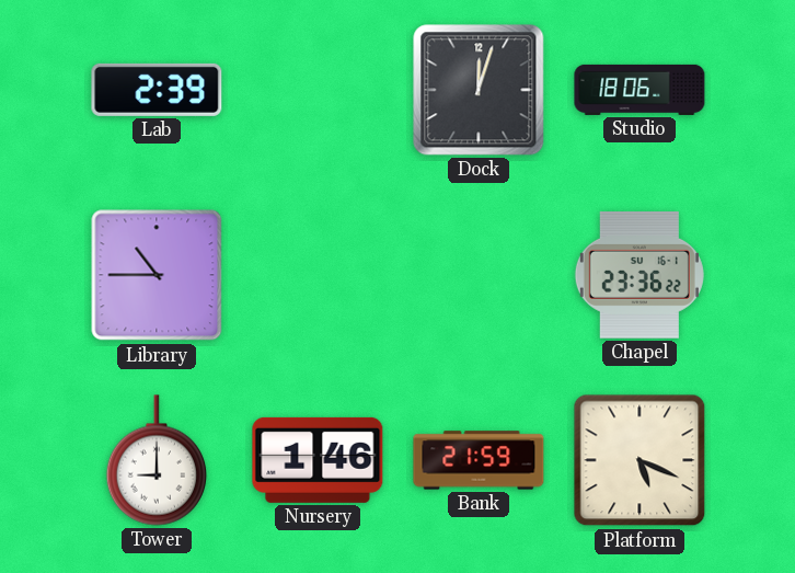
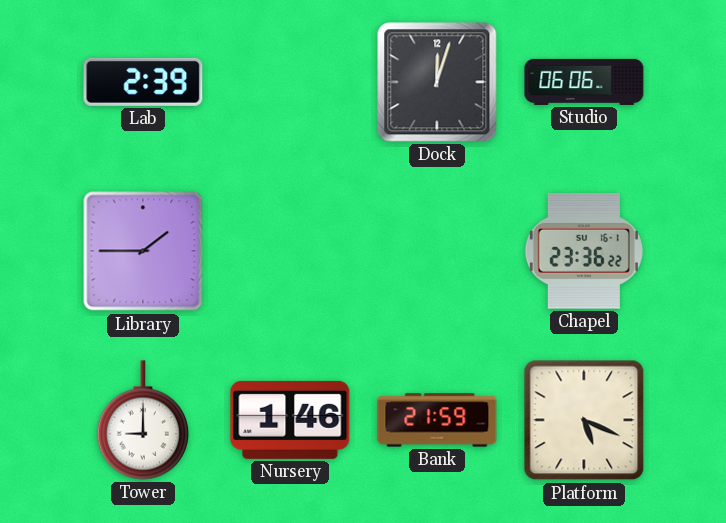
Studio: 18:06 -> 06:06
Library: 10:45 -> 1:45
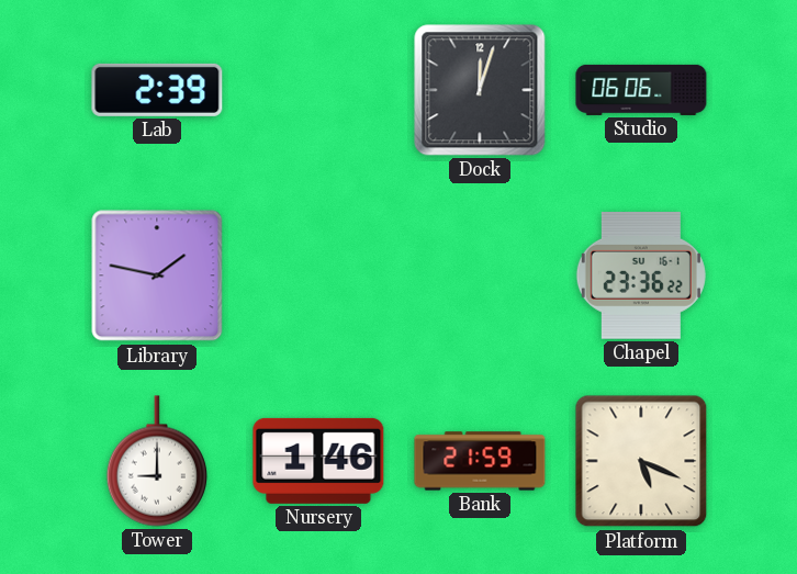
Library: 1:45 -> 1:47
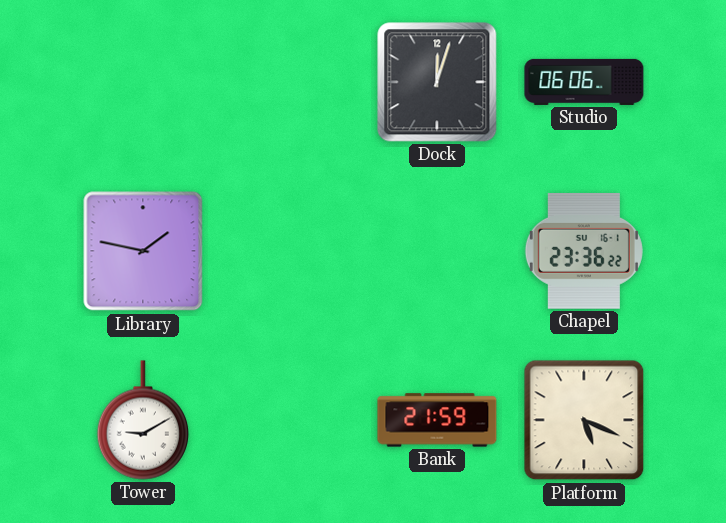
Lab: 2:39 -> none
Tower: 9:00 -> 9:10
Nursery: 1:46 -> none
